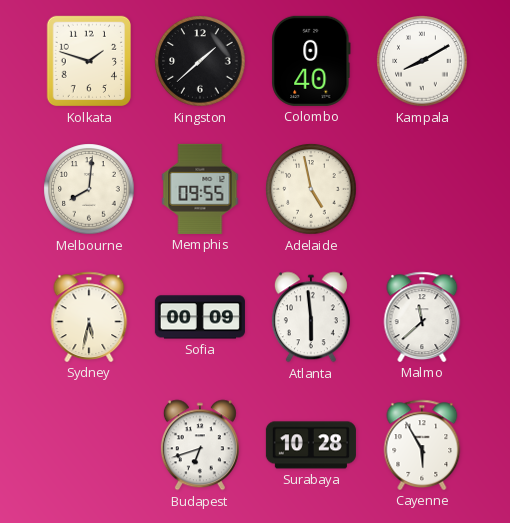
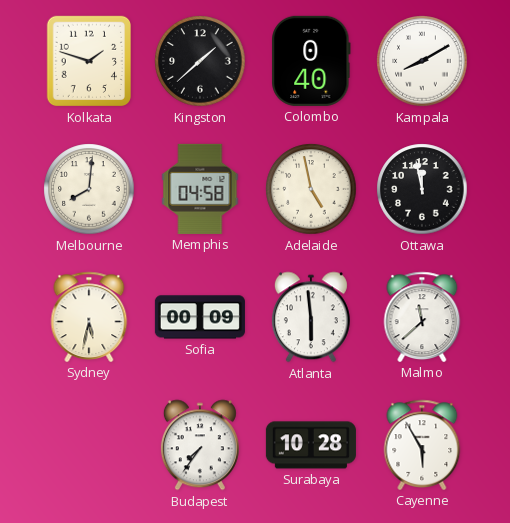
Memphis: 09:55 -> 04:58
Ottawa: none -> 11:58
Budapest: 6:42 -> 7:36
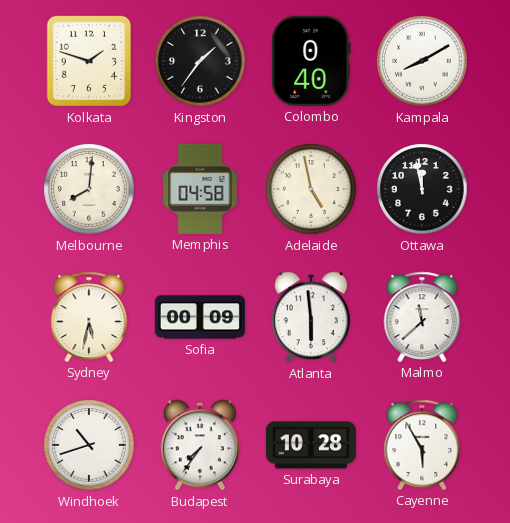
Kingston: 1:38 -> 1:36
Windhoek: none -> 10:42
